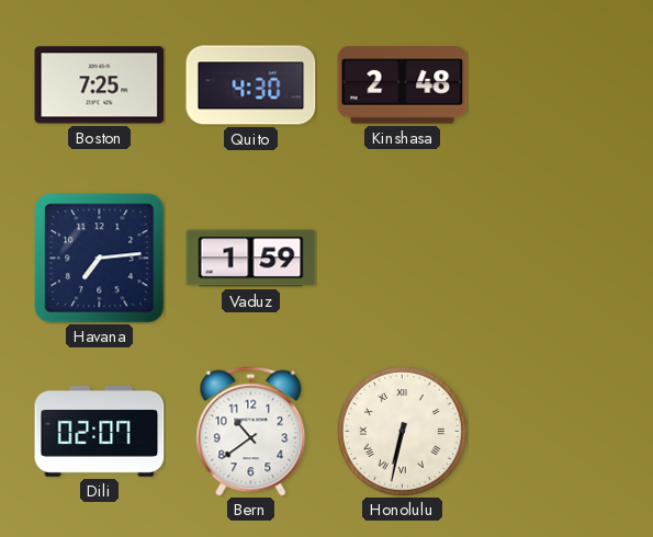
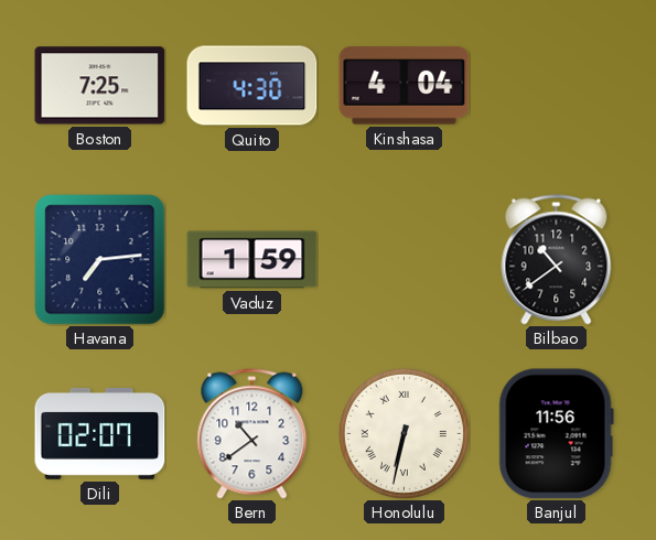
Kinshasa: 2:48 -> 4:04
Bilbao: none -> 10:39
Banjul: none -> 11:56
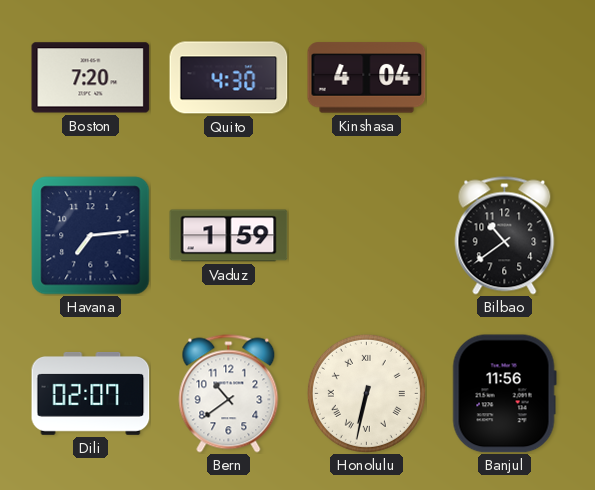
Boston: 7:25 -> 7:20
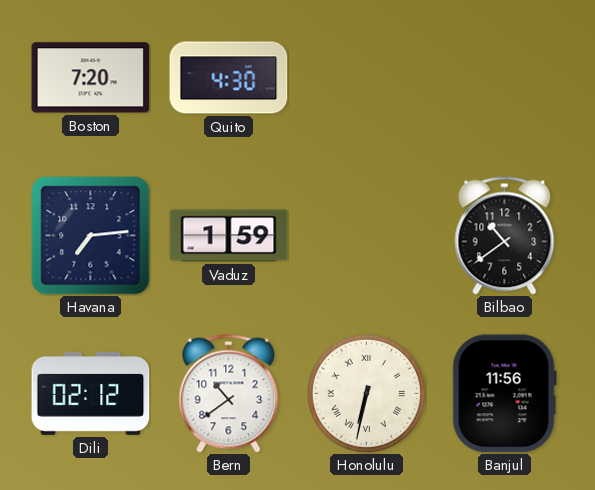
Kinshasa: 4:04 -> none
Dili: 02:07 -> 02:12
